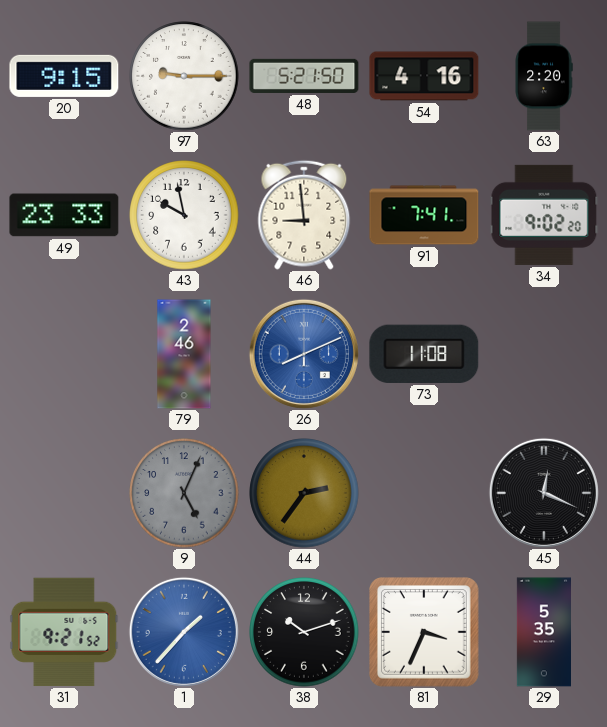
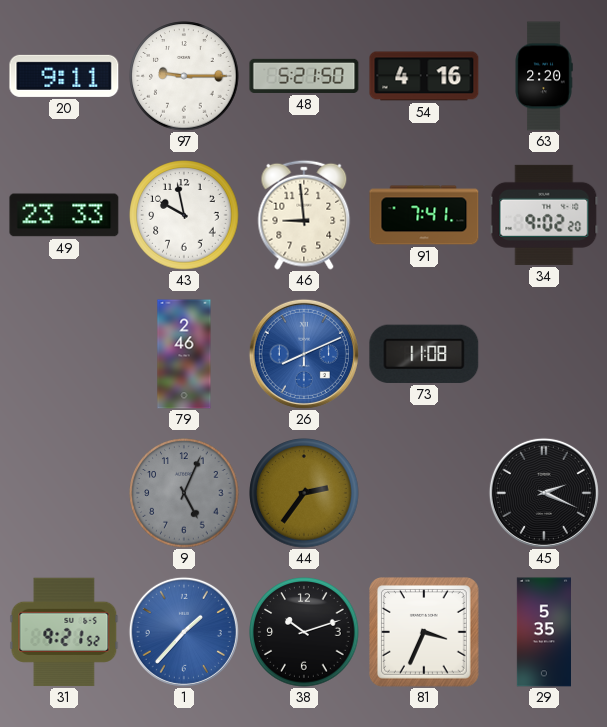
20: 9:15 -> 9:11
45: 12:19 -> 2:19
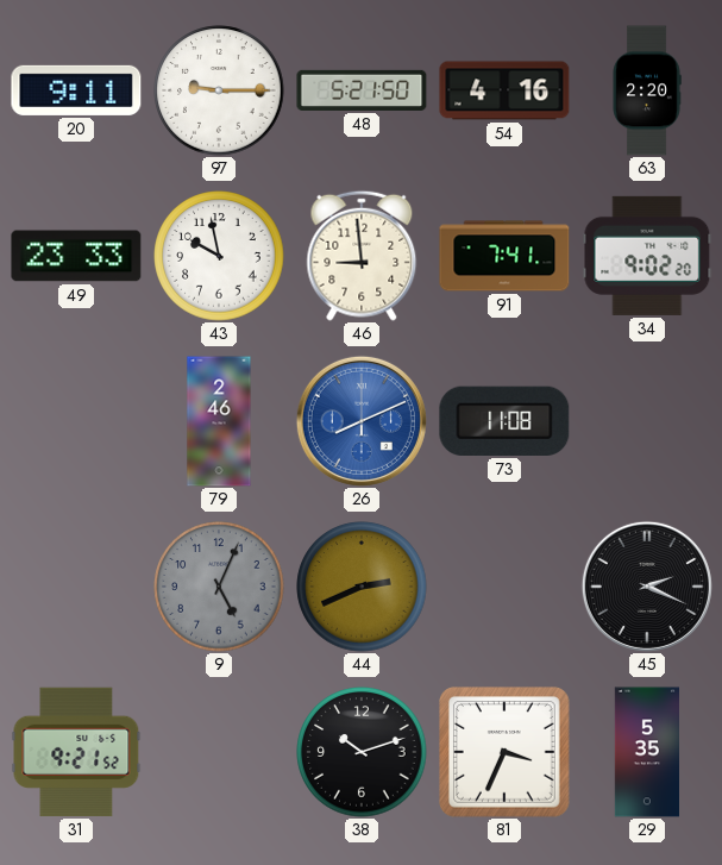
44: 2:36 -> 2:41
1: 1:37 -> none
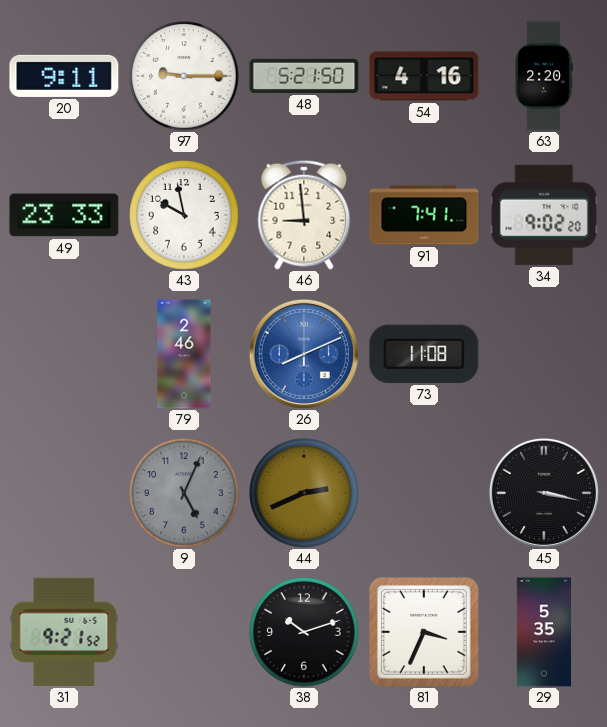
45: 2:19 -> 3:17
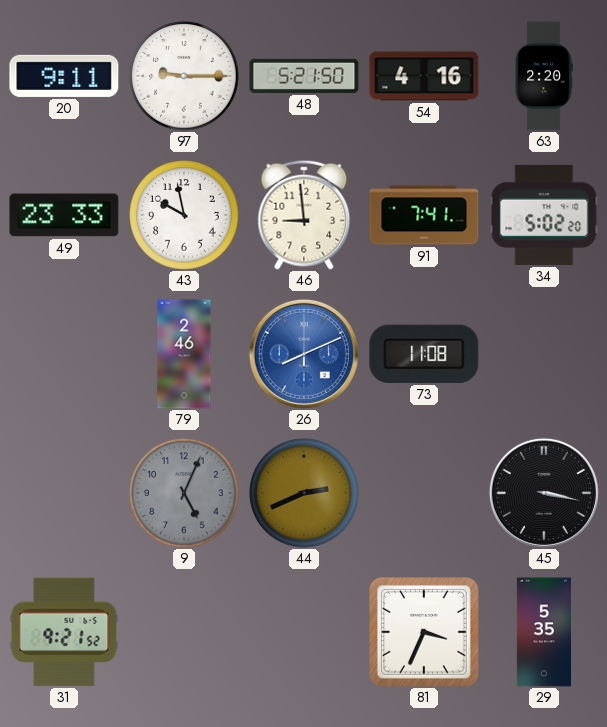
34: 9:02 -> 5:02
38: 10:12 -> none
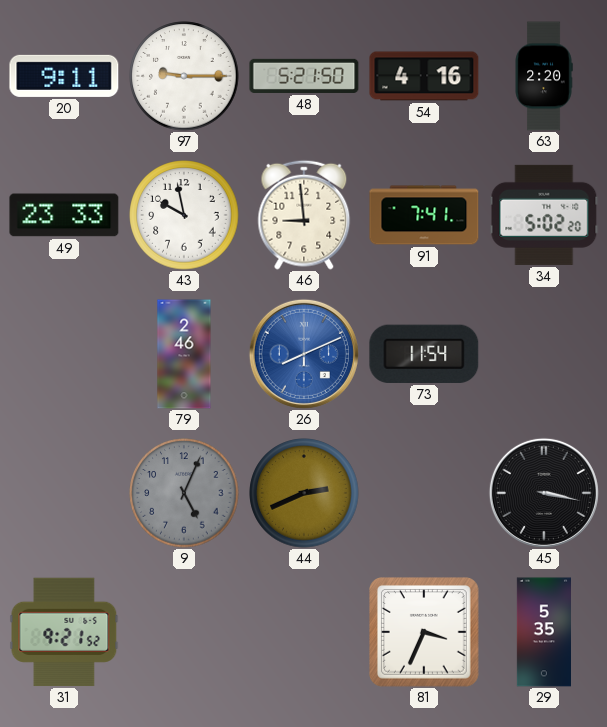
73: 11:08 -> 11:54
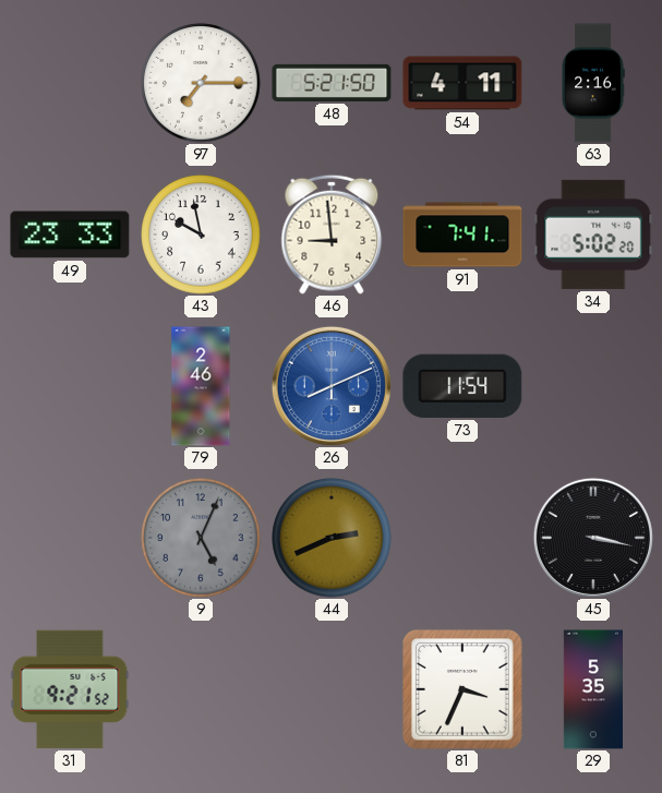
20: 9:11 -> none
97: 9:15 -> 7:15
54: 4:16 -> 4:11
63: 2:20 -> 2:16
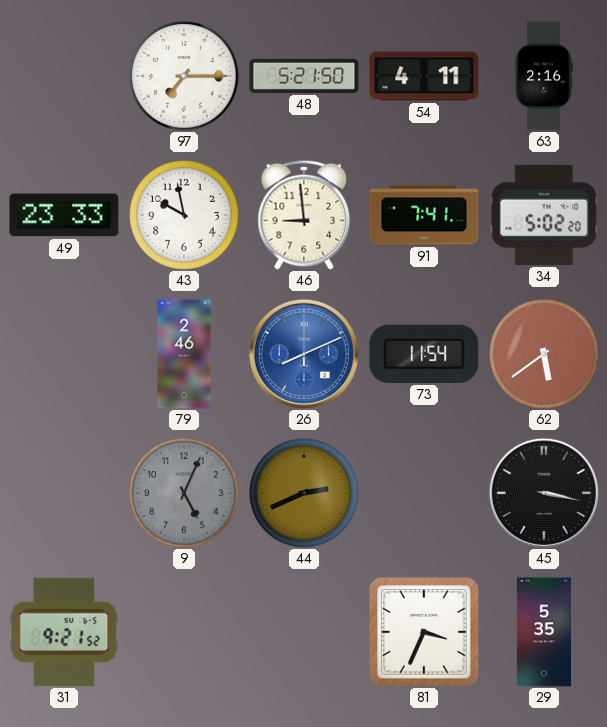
62: none -> 5:39
